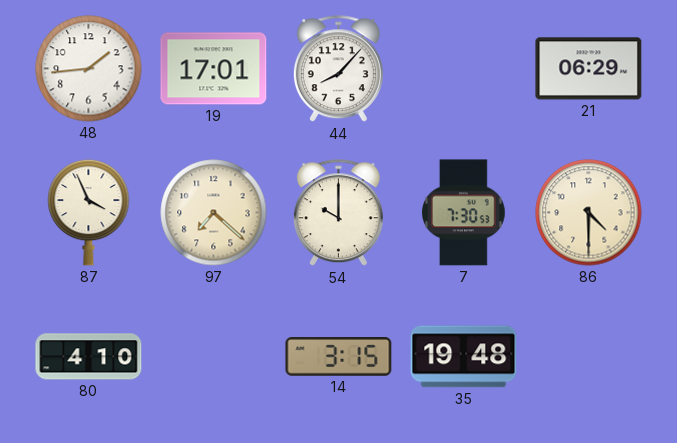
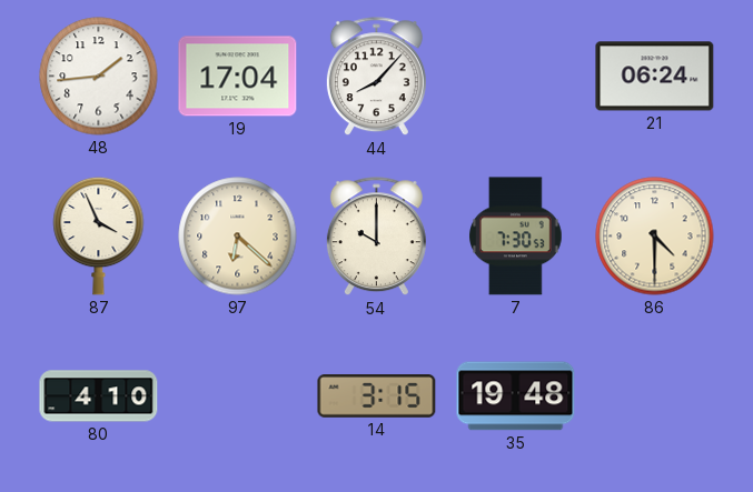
19: 17:01 -> 17:04
21: 06:29 -> 06:24
97: 7:22 -> 6:22
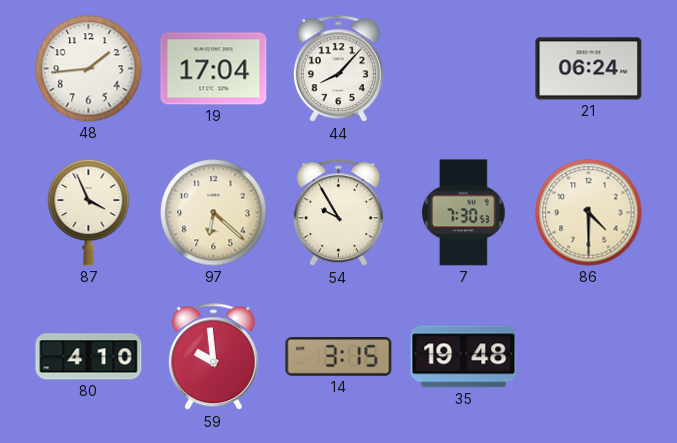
54: 10:00 -> 9:55
59: none -> 9:59
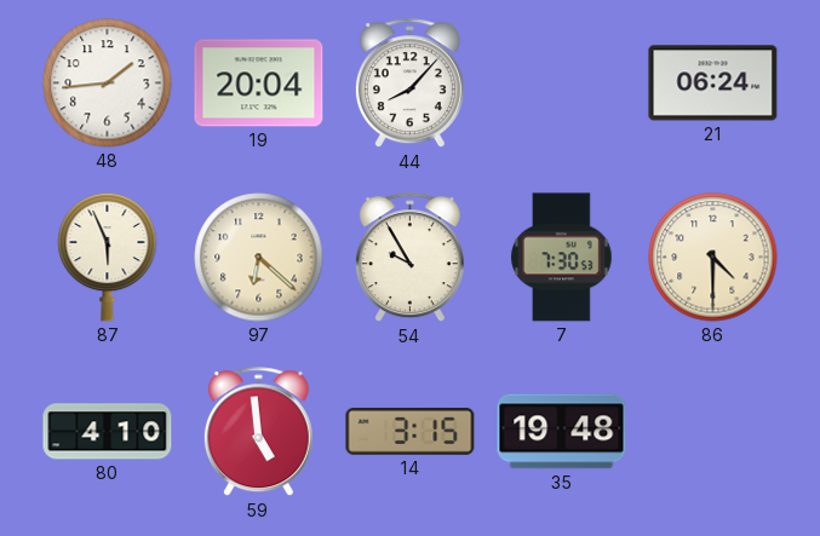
19: 17:04 -> 20:04
87: 3:56 -> 5:56
59: 9:59 -> 4:59
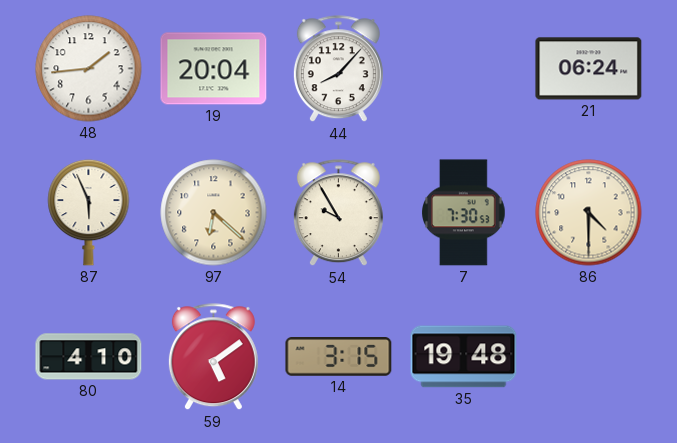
59: 4:59 -> 5:09
